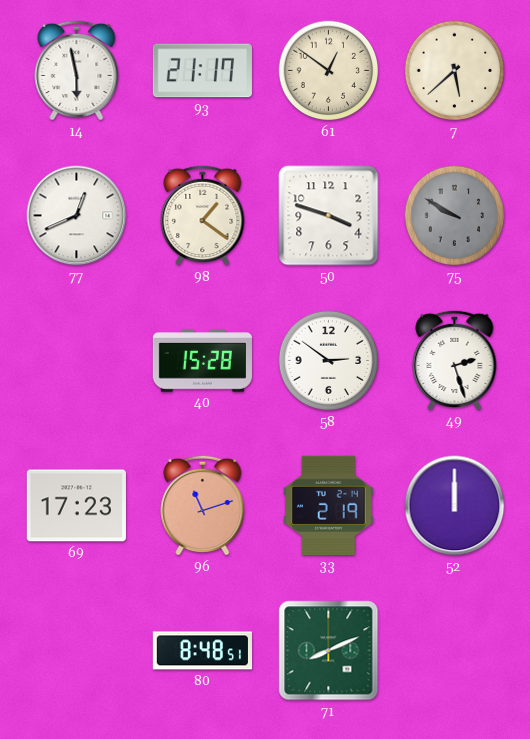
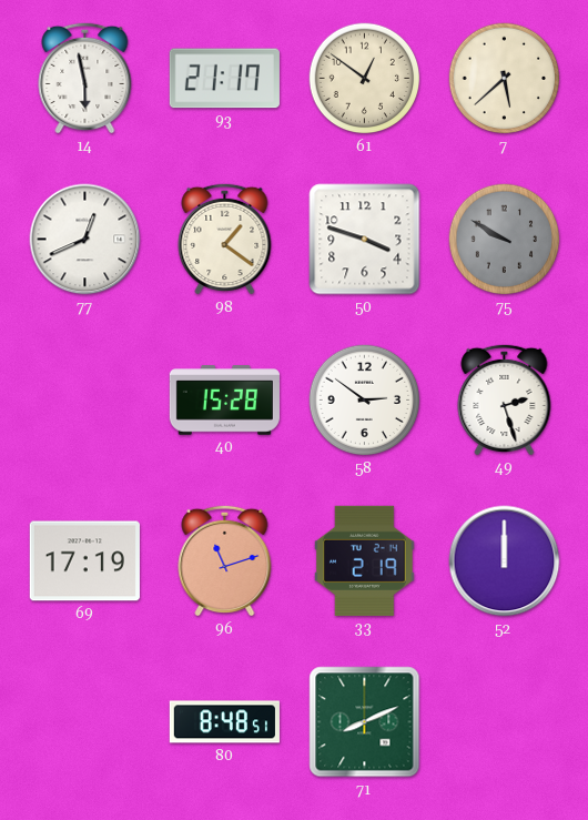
69: 17:23 -> 17:19
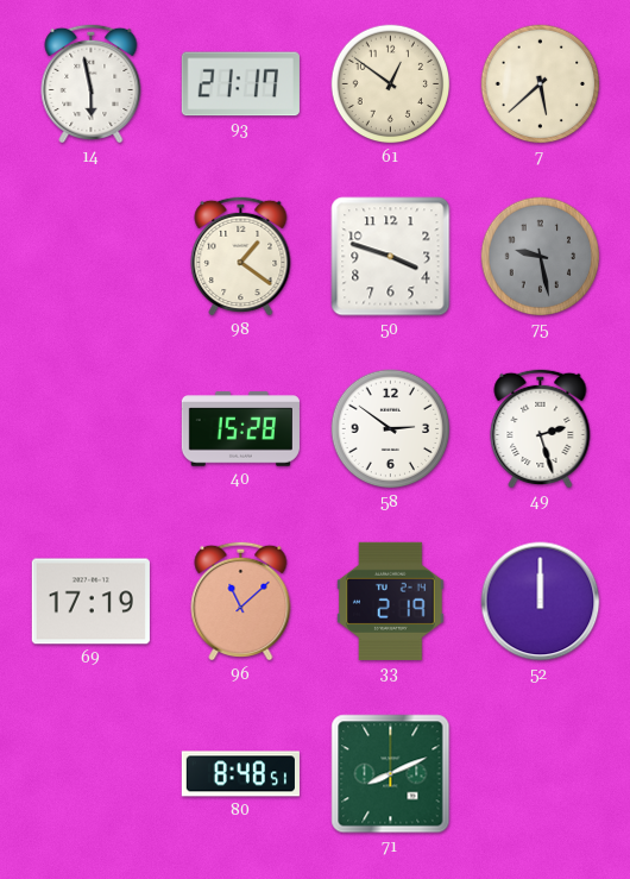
77: 12:41 -> none
75: 9:50 -> 9:28
96: 11:12 -> 11:08
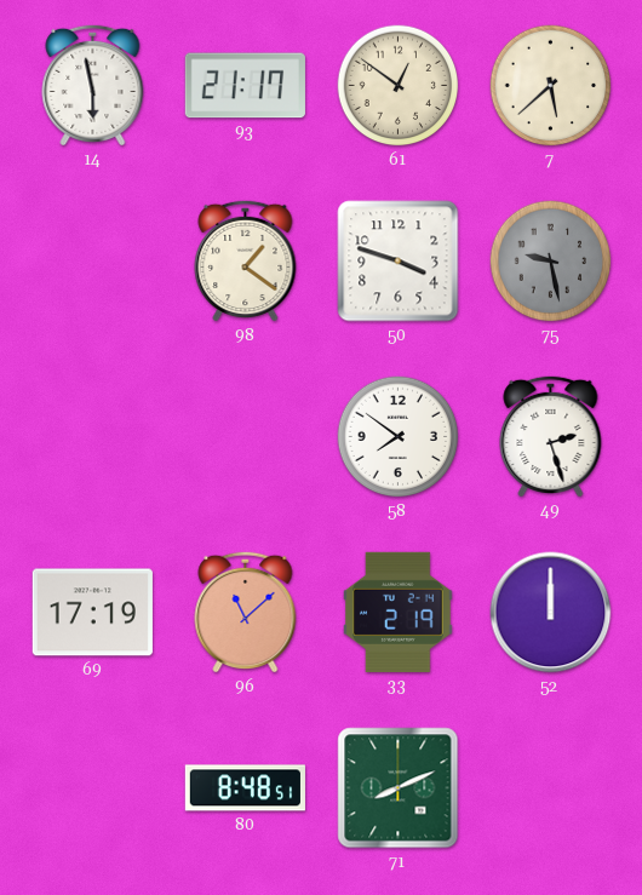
40: 15:28 -> none
58: 2:51 -> 7:51
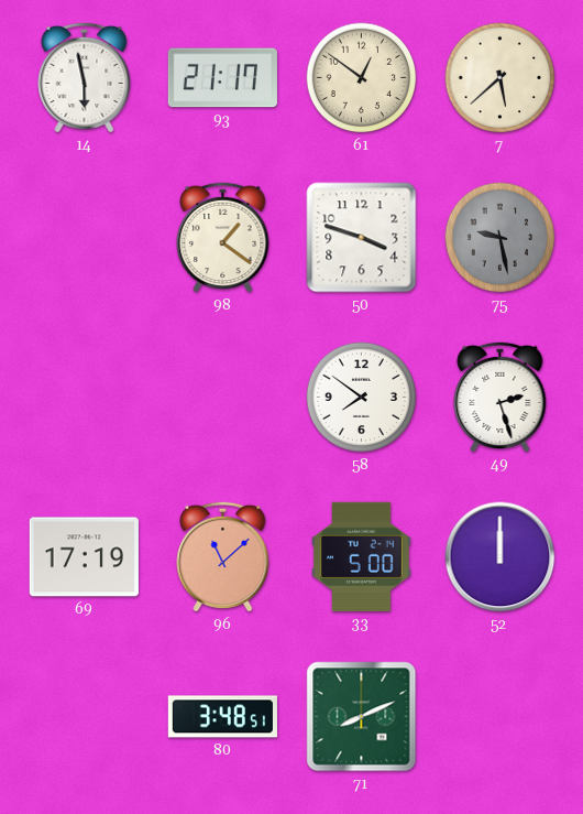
33: 2:19 -> 5:00
80: 8:48 -> 3:48
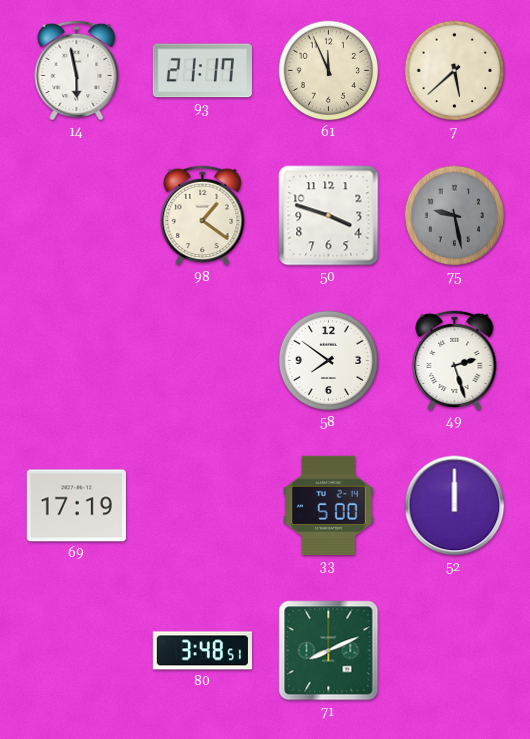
61: 12:51 -> 11:56
96: 11:08 -> none
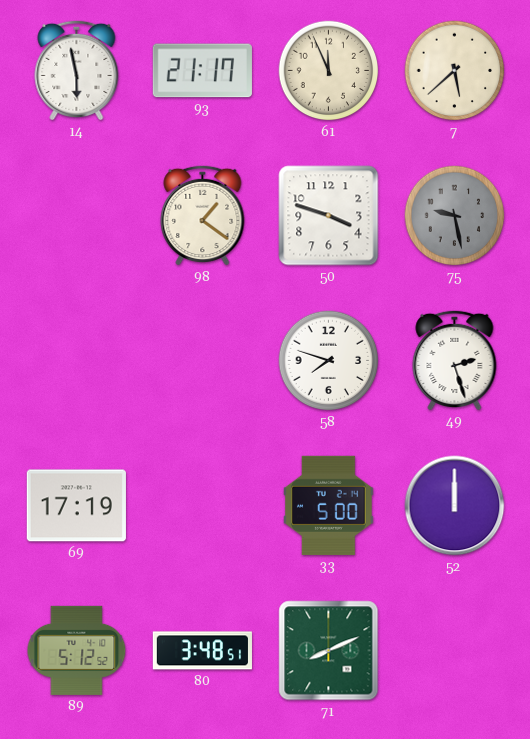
58: 7:51 -> 7:48
89: none -> 5:12
